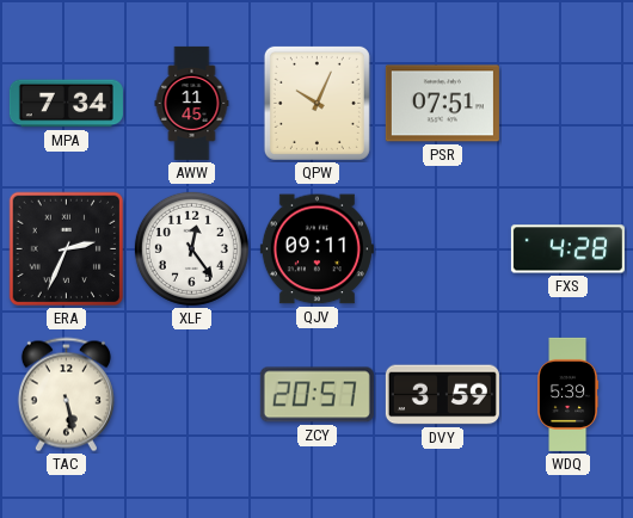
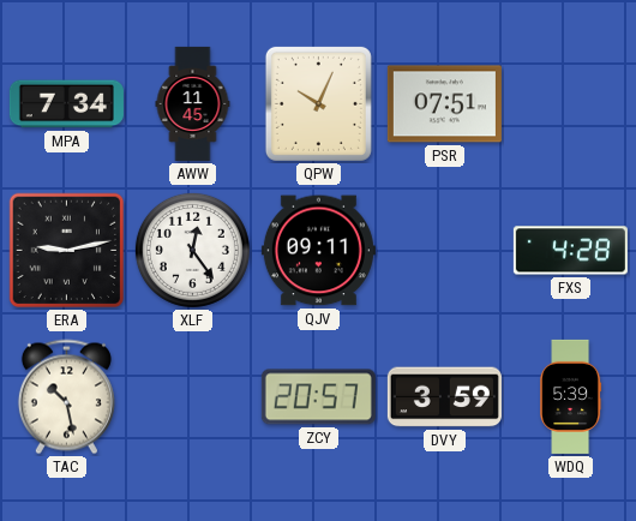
ERA: 2:34 -> 9:13
TAC: 5:28 -> 10:28
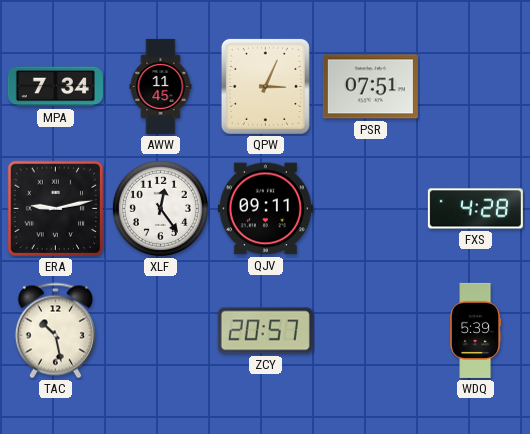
QPW: 10:04 -> 3:04
DVY: 3:59 -> none
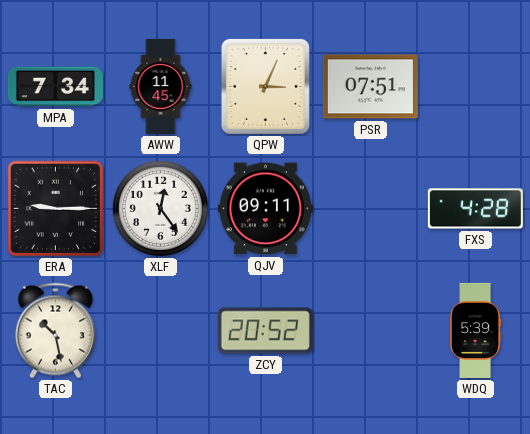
ERA: 9:13 -> 9:15
ZCY: 20:57 -> 20:52
